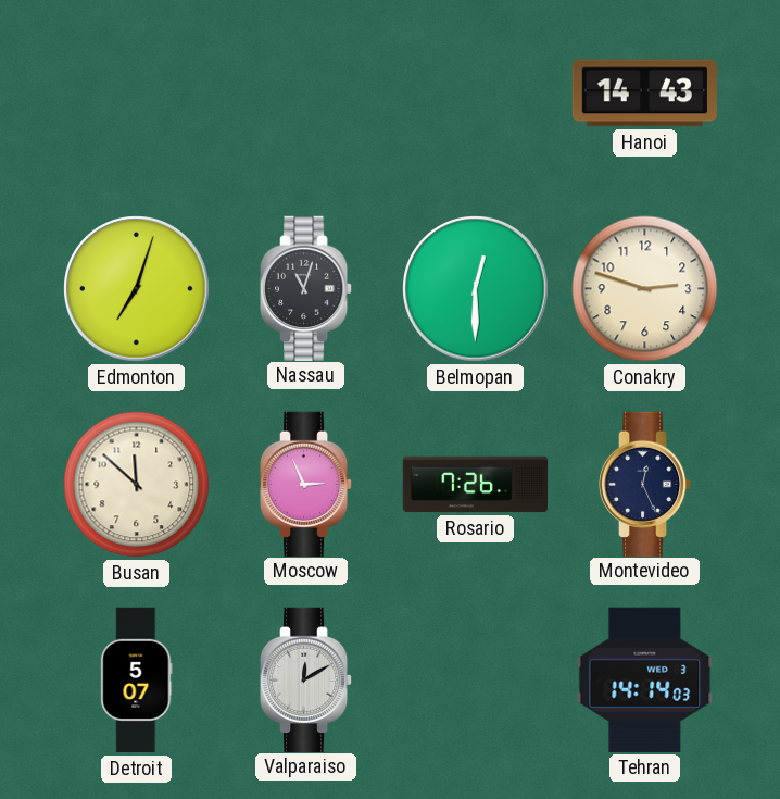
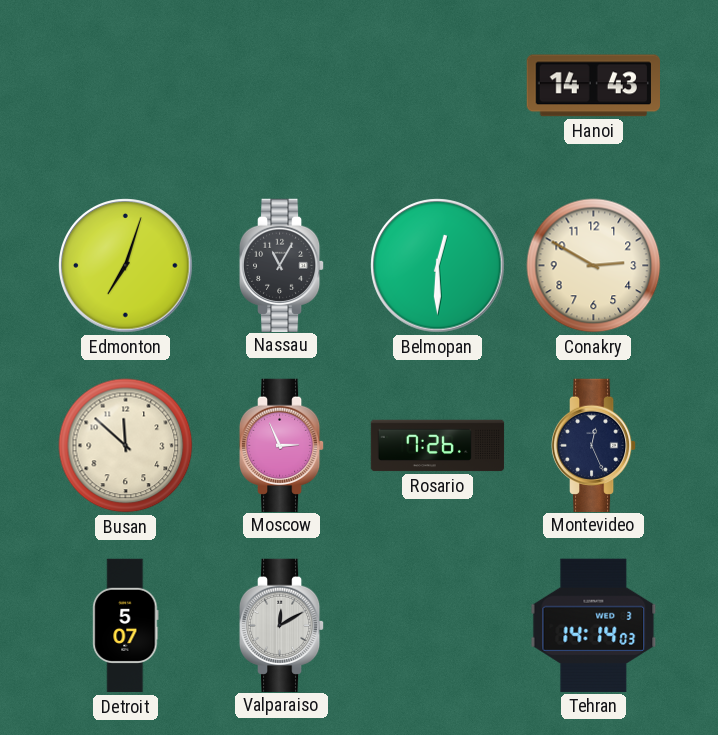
Nassau: 11:03 -> 11:05
Conakry: 2:48 -> 2:50
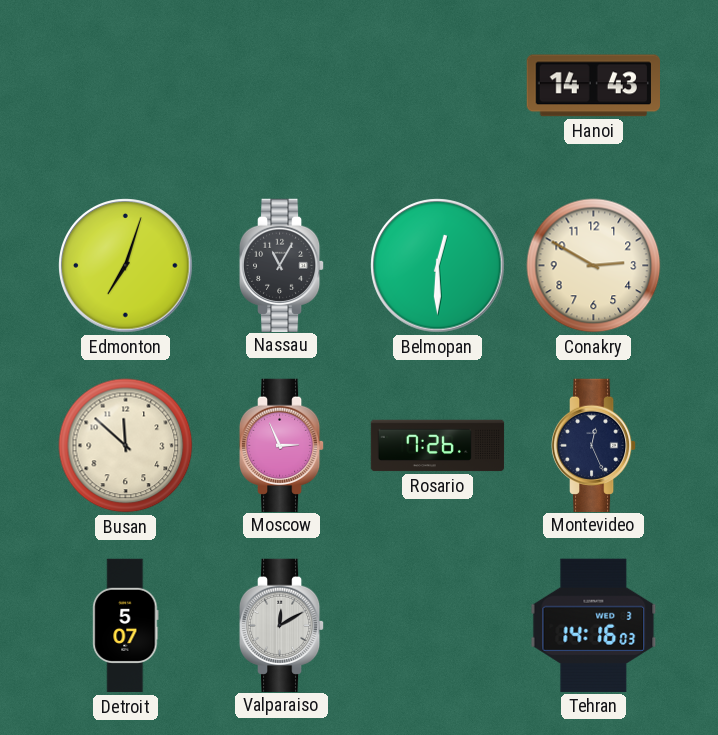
Tehran: 14:14 -> 14:16
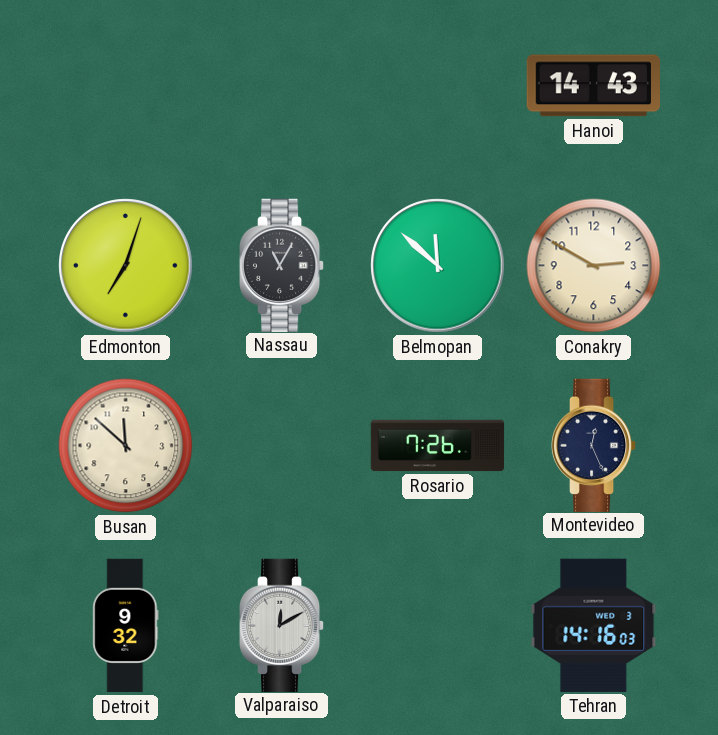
Belmopan: 12:30 -> 11:52
Moscow: 2:56 -> none
Detroit: 5:07 -> 9:32
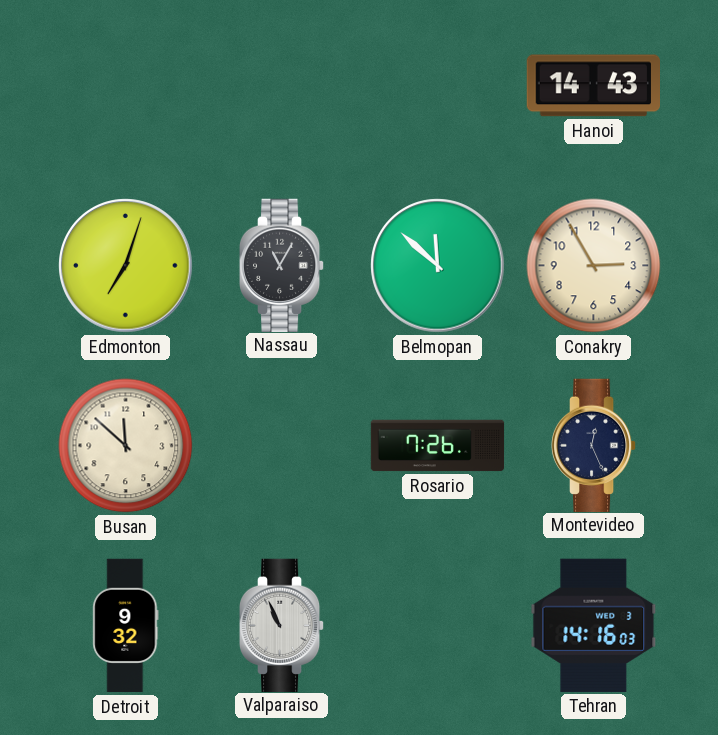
Conakry: 2:50 -> 2:55
Valparaiso: 12:10 -> 10:56
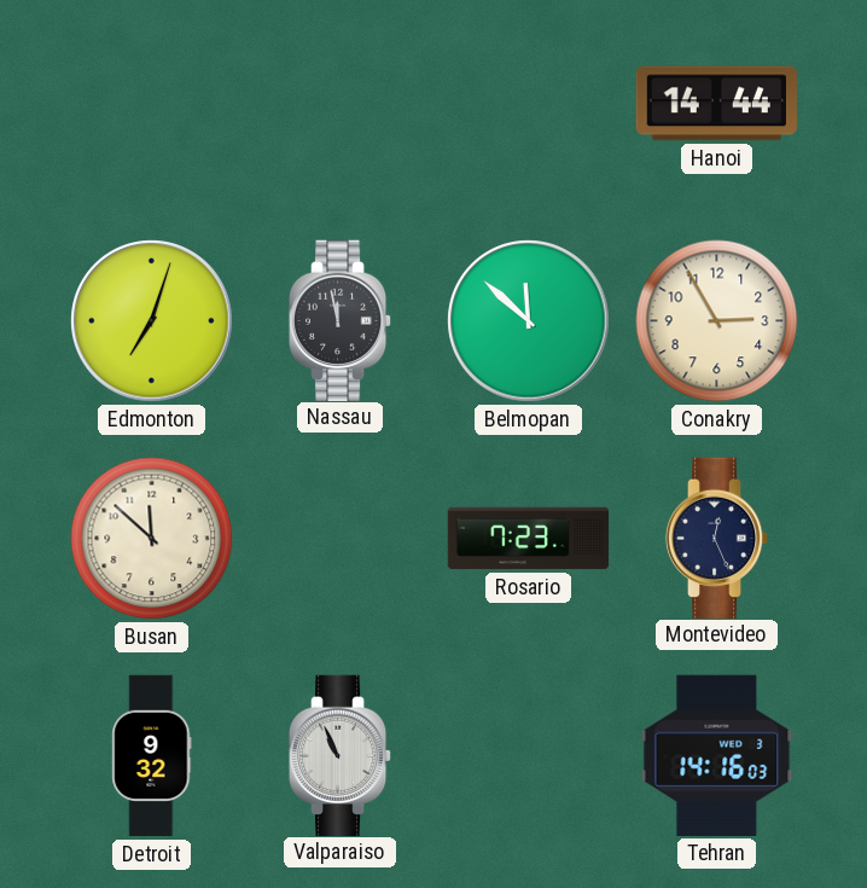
Hanoi: 14:43 -> 14:44
Nassau: 11:05 -> 11:58
Rosario: 7:26 -> 7:23
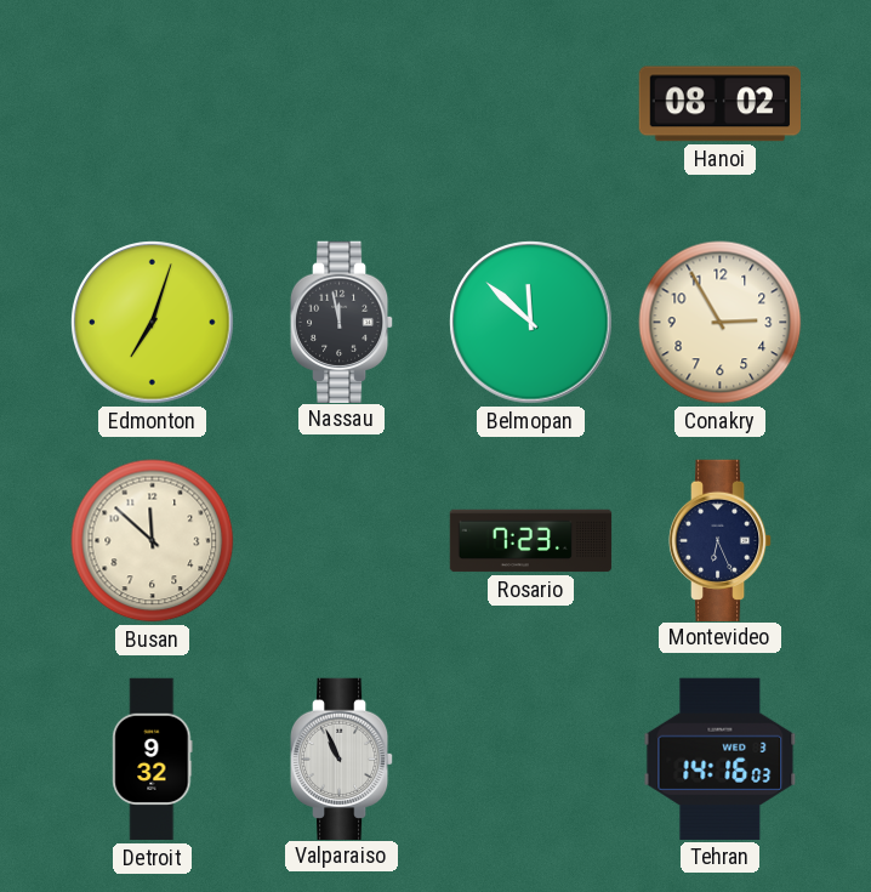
Hanoi: 14:44 -> 08:02
Montevideo: 12:26 -> 6:26
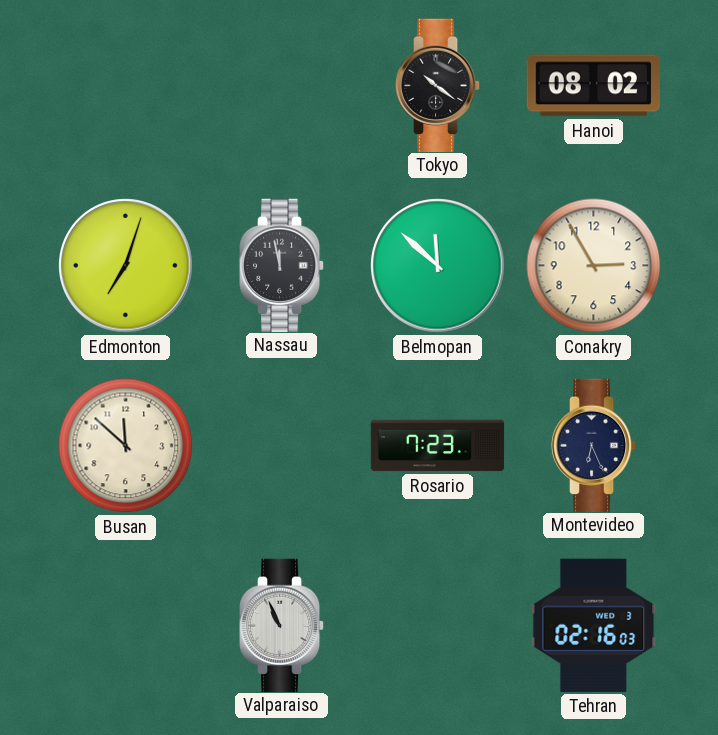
Tokyo: none -> 10:21
Detroit: 9:32 -> none
Tehran: 14:16 -> 02:16
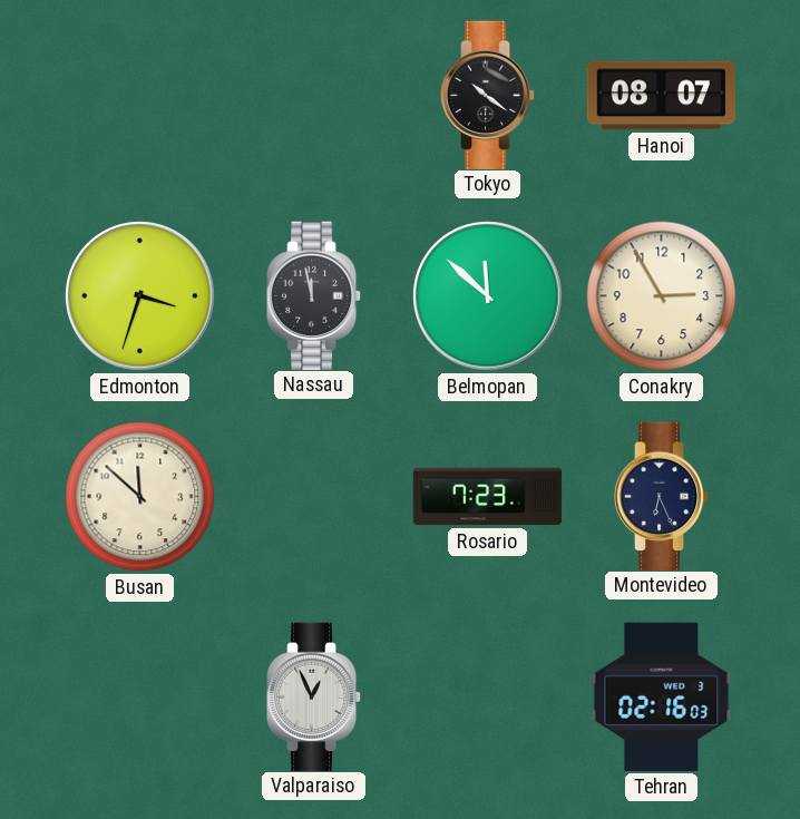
Hanoi: 08:02 -> 08:07
Edmonton: 7:03 -> 3:33
Valparaiso: 10:56 -> 12:56
